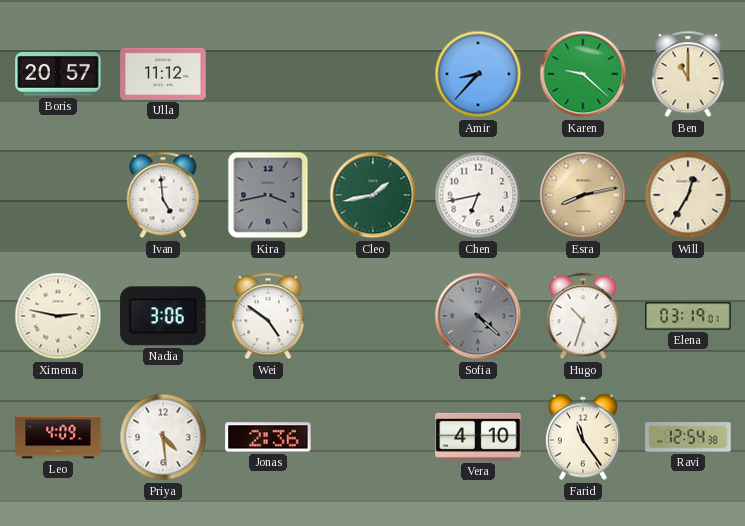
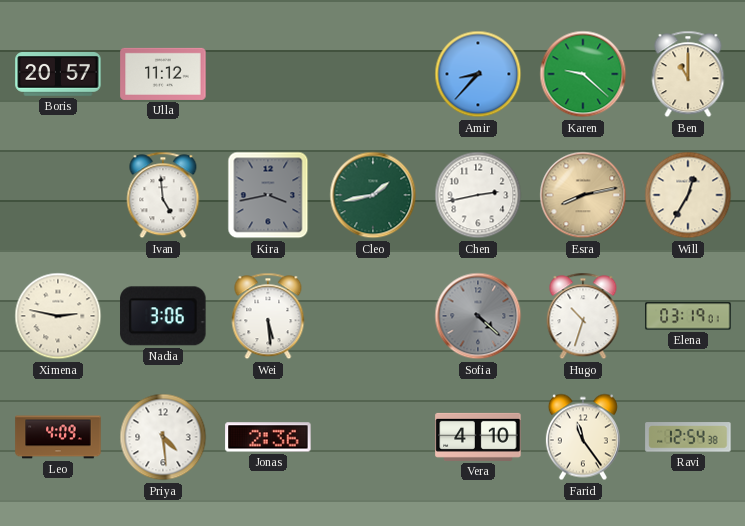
Chen: 6:43 -> 2:43
Wei: 4:51 -> 5:29
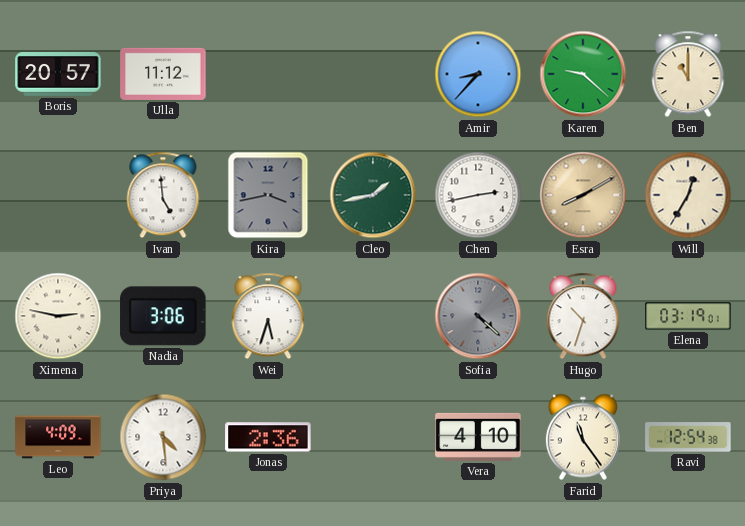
Esra: 8:13 -> 8:10
Wei: 5:29 -> 5:33
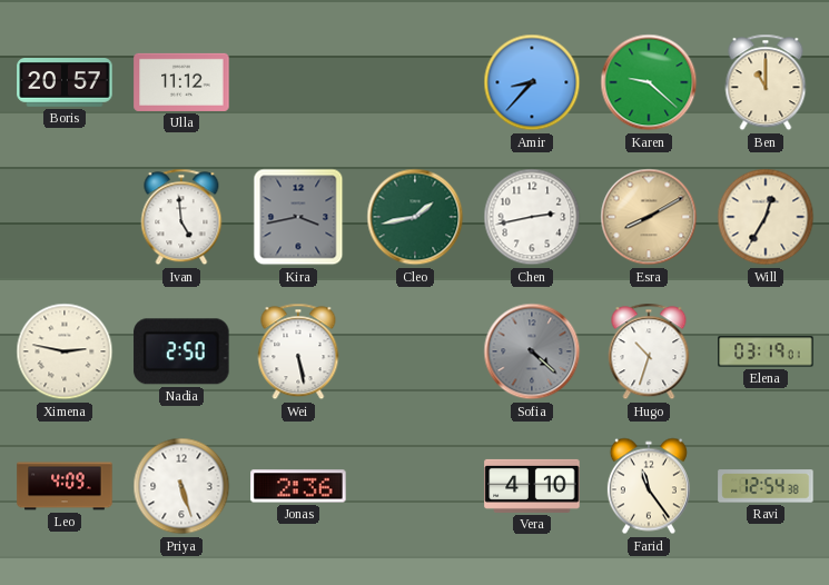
Nadia: 3:06 -> 2:50
Wei: 5:33 -> 5:28
Priya: 4:29 -> 5:27
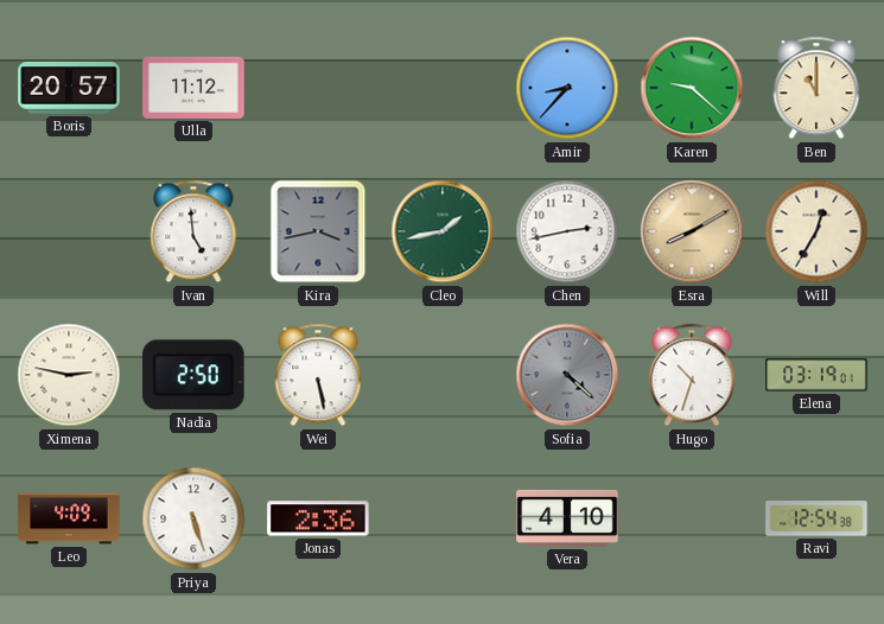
Farid: 11:24 -> none
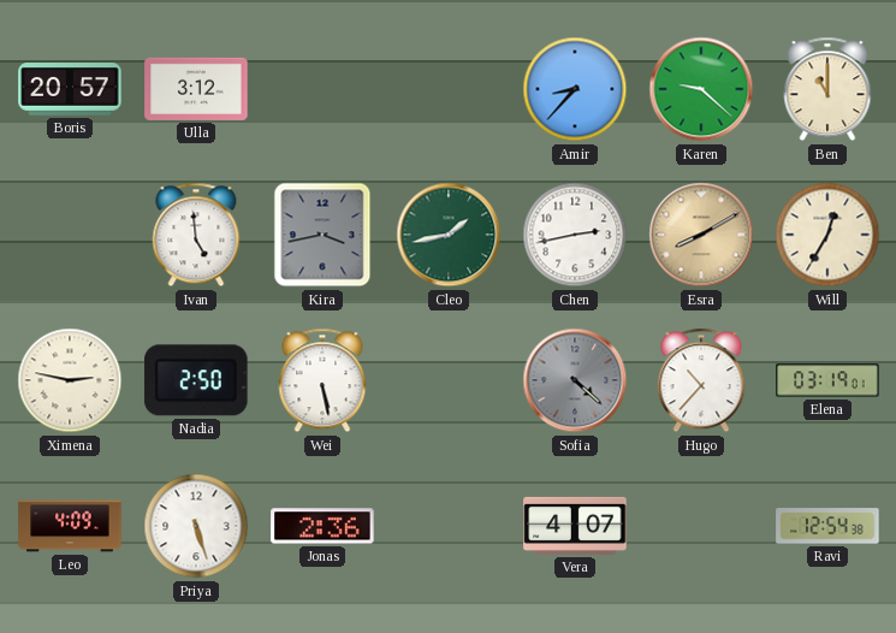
Ulla: 11:12 -> 3:12
Hugo: 10:33 -> 10:37
Vera: 4:10 -> 4:07
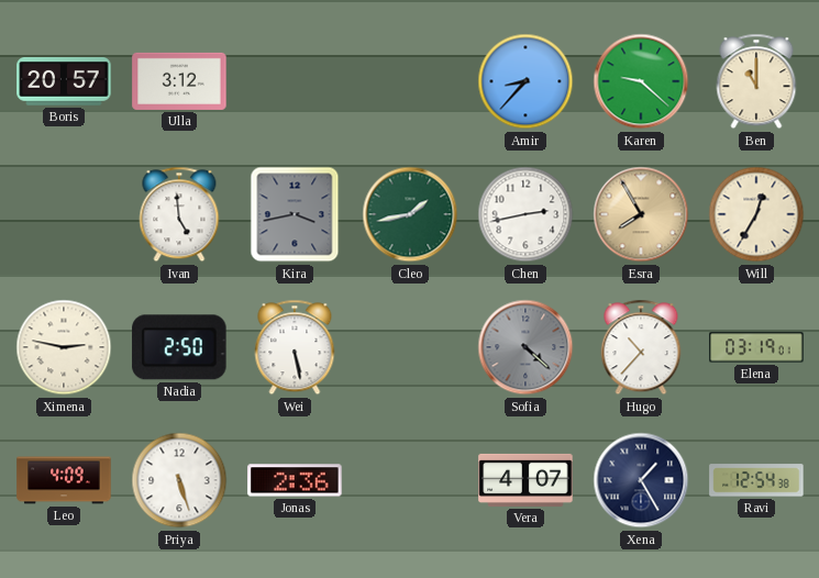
Esra: 8:10 -> 7:55
Xena: none -> 1:25
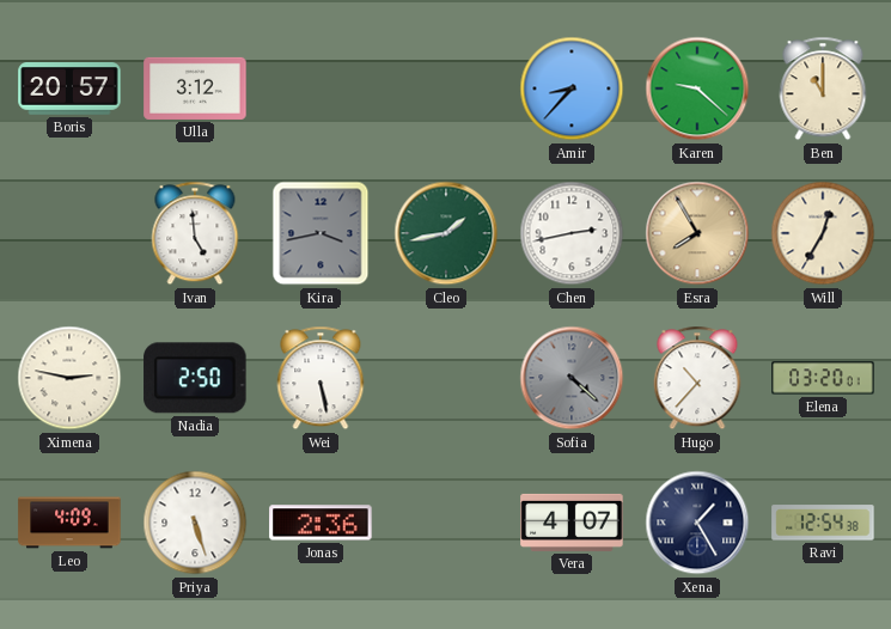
Elena: 03:19 -> 03:20
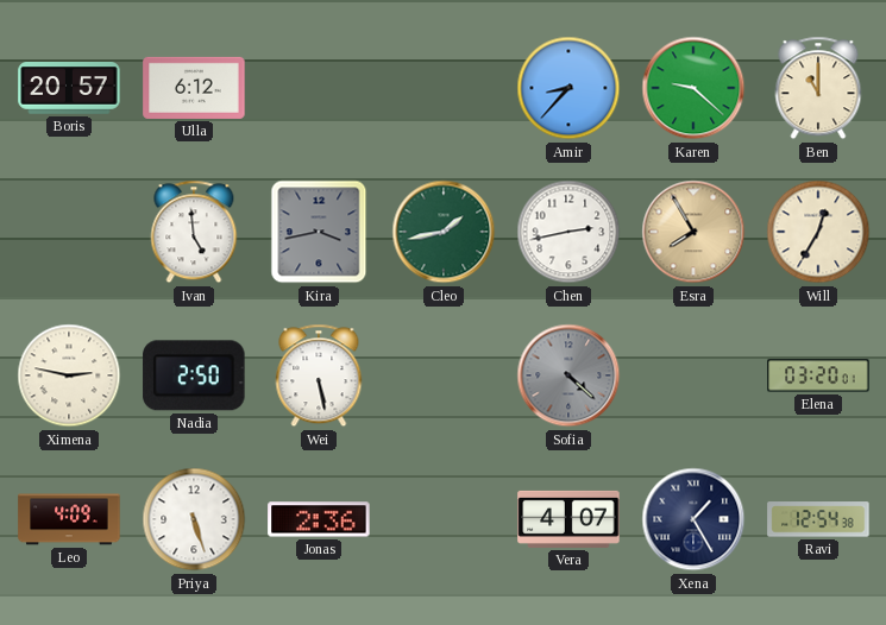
Ulla: 3:12 -> 6:12
Hugo: 10:37 -> none
